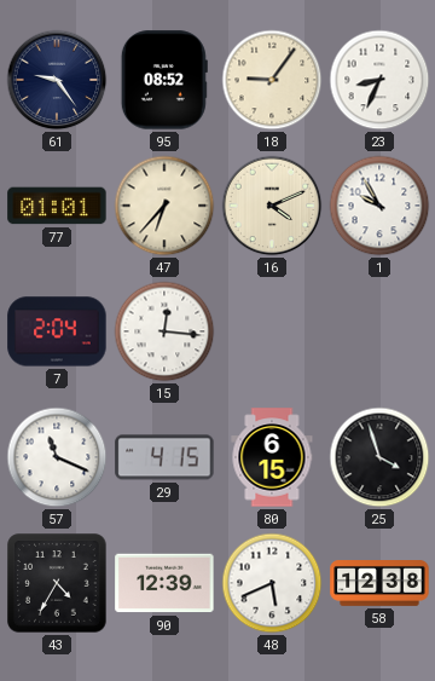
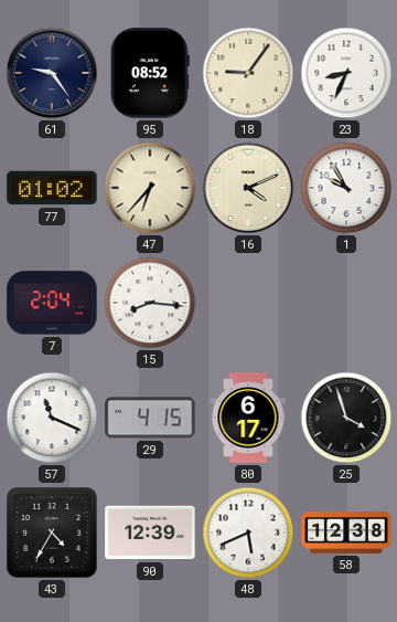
77: 01:01 -> 01:02
15: 12:16 -> 8:16
80: 6:15 -> 6:17
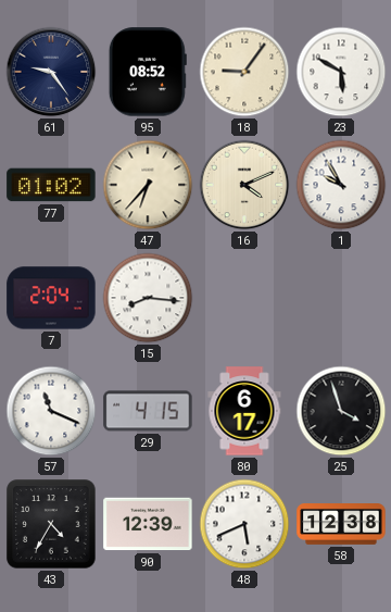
23: 8:34 -> 5:50
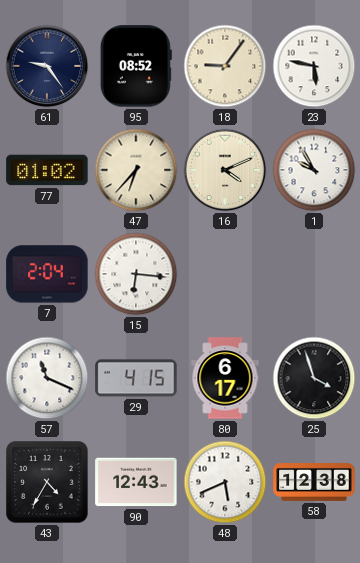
23: 5:50 -> 5:47
15: 8:16 -> 6:16
90: 12:39 -> 12:43
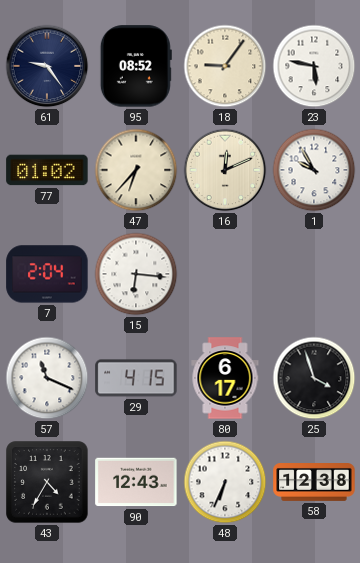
16: 4:11 -> 12:11
48: 5:41 -> 6:34
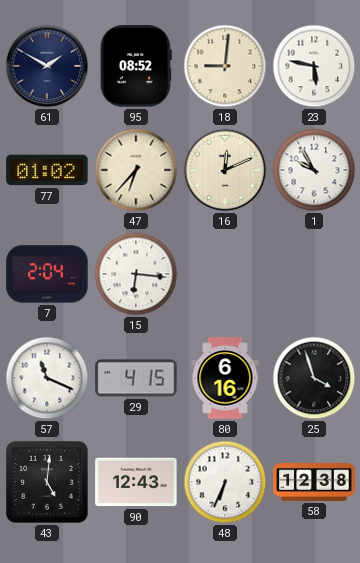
61: 9:24 -> 1:50
18: 9:06 -> 9:01
80: 6:17 -> 6:16
43: 4:35 -> 5:01
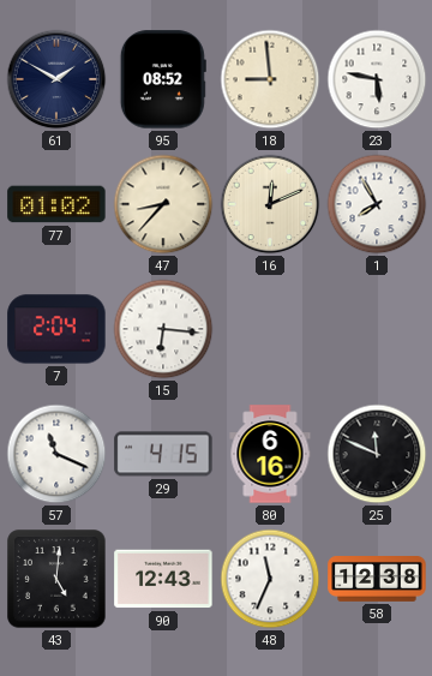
18: 9:01 -> 8:59
47: 6:37 -> 8:37
1: 9:55 -> 7:55
25: 3:57 -> 11:49
48: 6:34 -> 11:34
